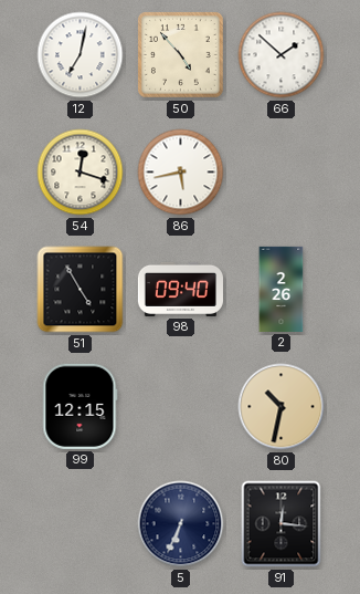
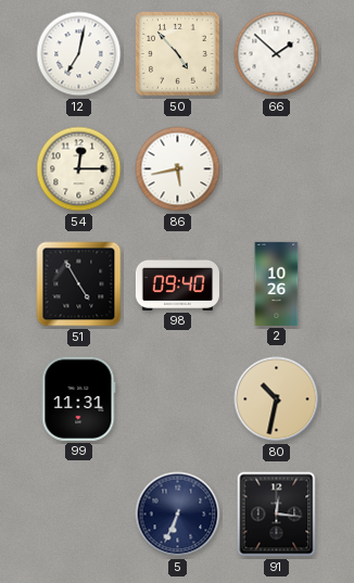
54: 12:18 -> 12:15
2: 2:26 -> 10:26
99: 12:15 -> 11:31
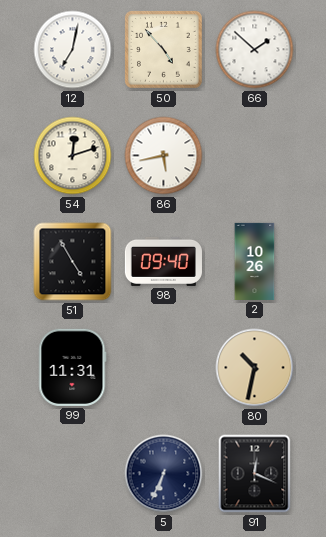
54: 12:15 -> 12:12
91: 12:16 -> 12:19
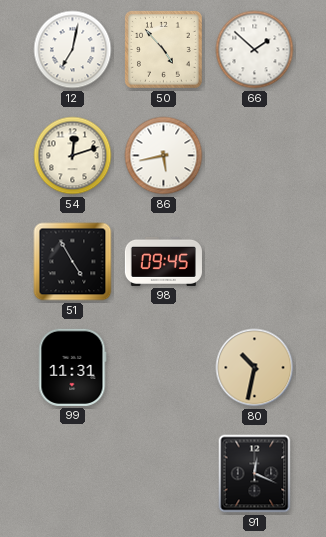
98: 09:40 -> 09:45
2: 10:26 -> none
5: 6:34 -> none
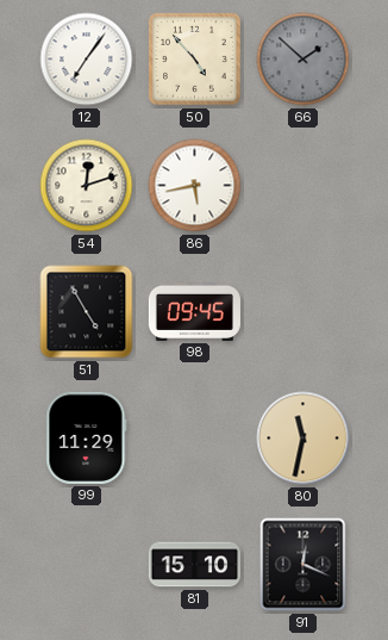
12: 7:02 -> 7:06
66 dial: white -> grey
99: 11:31 -> 11:29
80: 10:32 -> 11:32
81: none -> 15:10
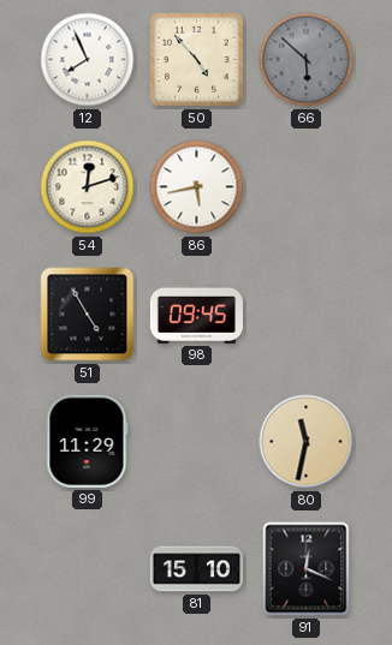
12: 7:06 -> 7:56
66: 1:52 -> 5:52
